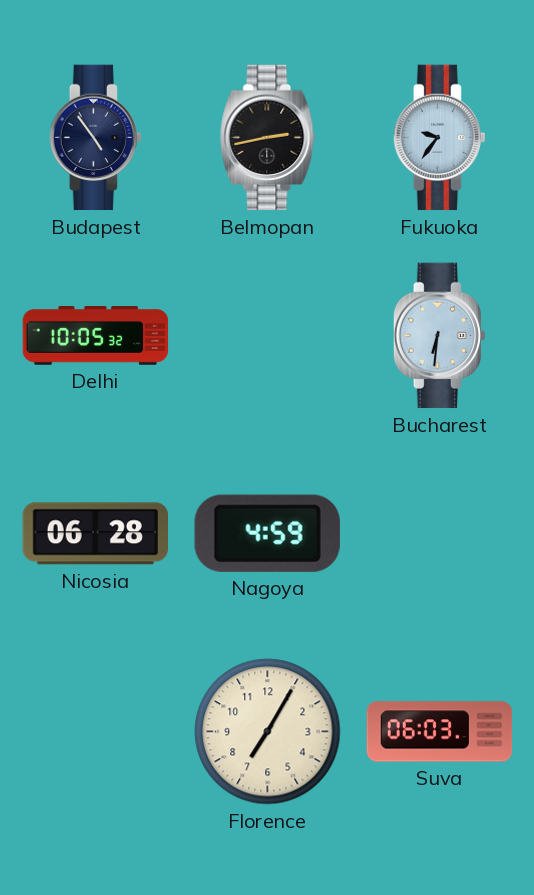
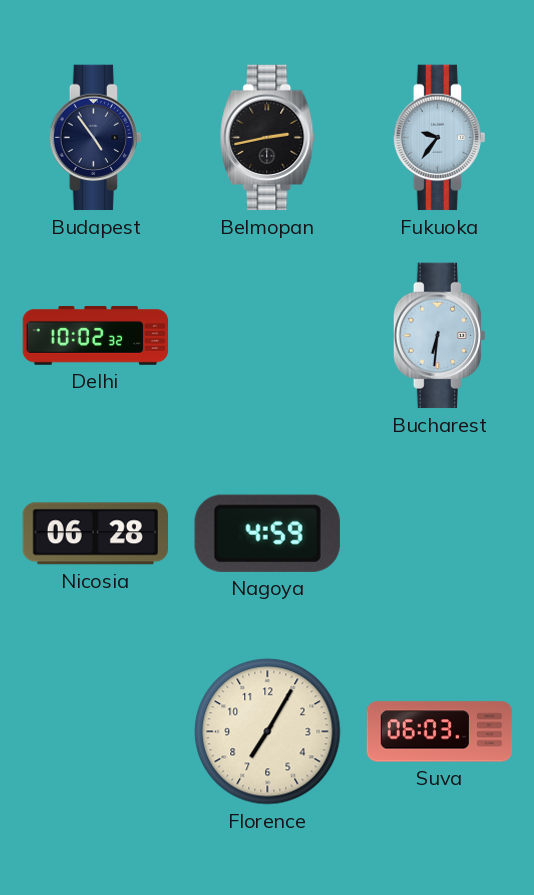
Delhi: 10:05 -> 10:02
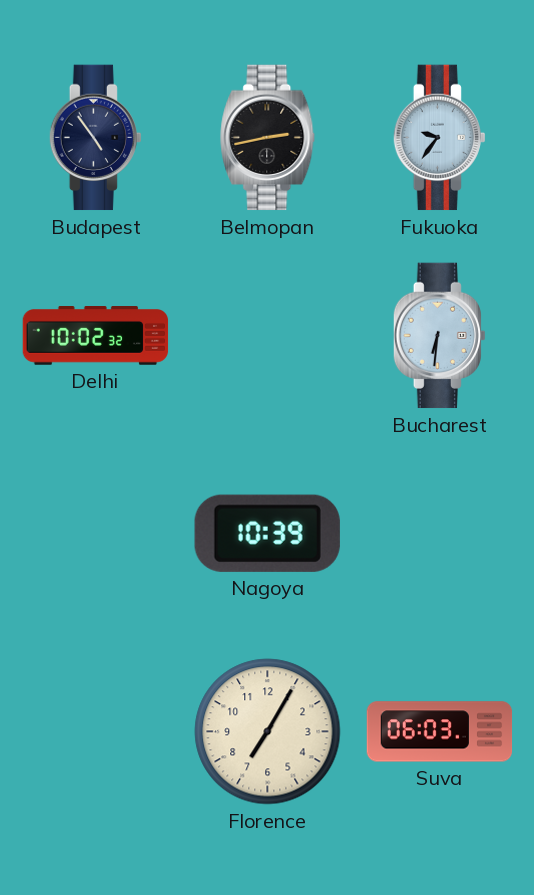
Nicosia: 06:28 -> none
Nagoya: 4:59 -> 10:39
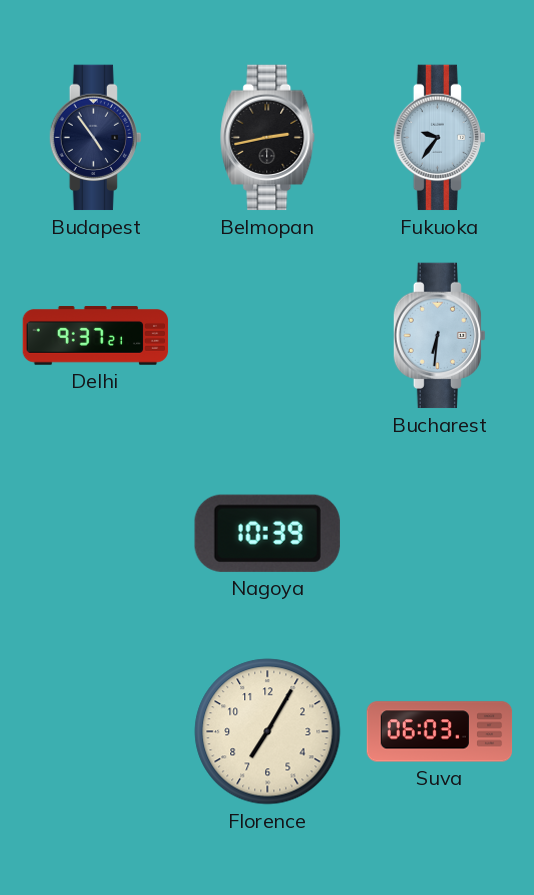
Delhi: 10:02 -> 9:37
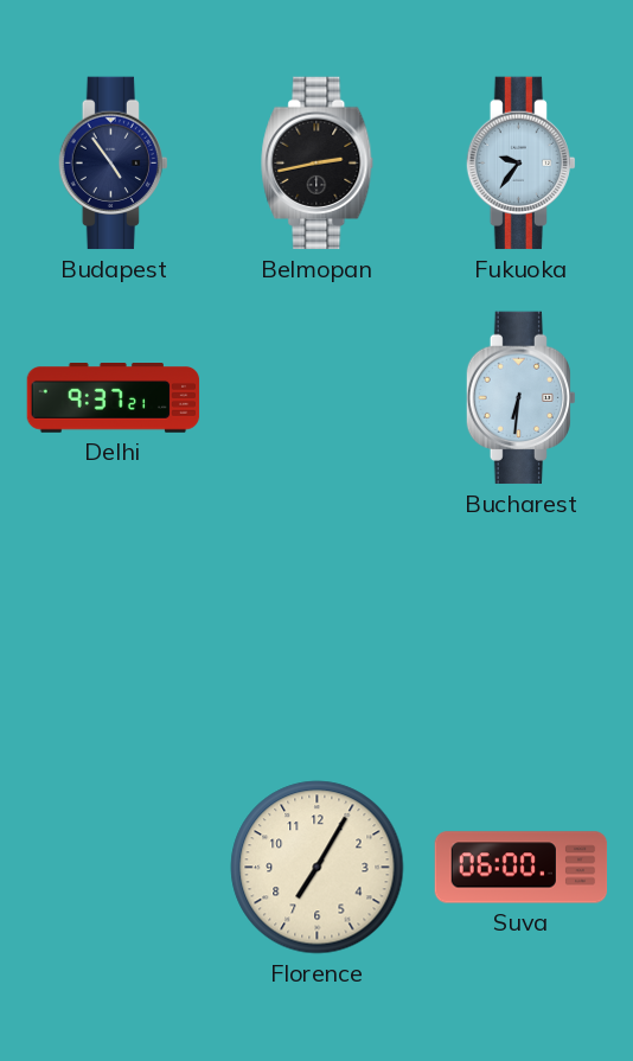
Nagoya: 10:39 -> none
Suva: 06:03 -> 06:00
